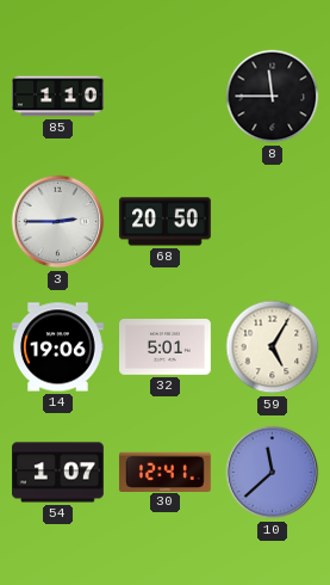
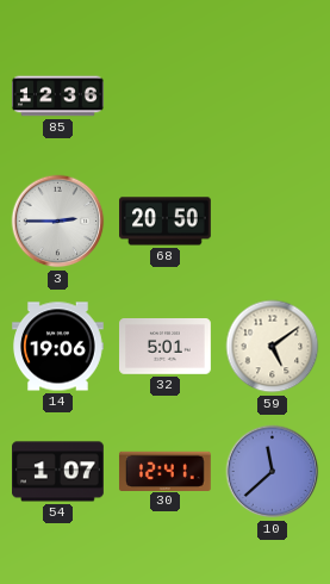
85: 1:10 -> 12:36
8: 11:45 -> none
59: 5:05 -> 5:09
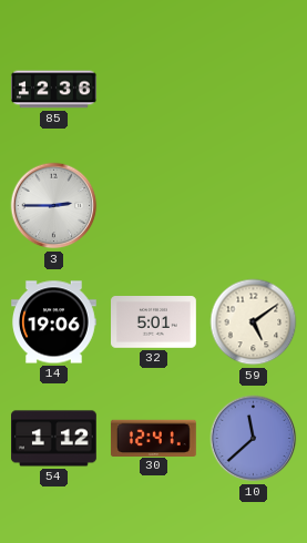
68: 20:50 -> none
54: 1:07 -> 1:12
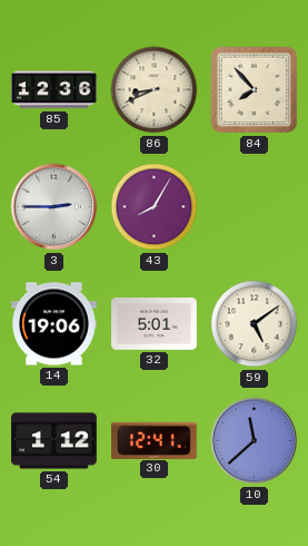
86: none -> 8:41
84: none -> 7:53
43: none -> 8:05
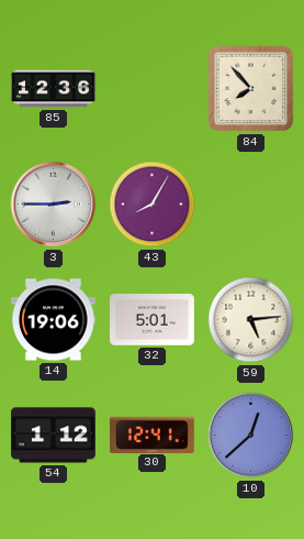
86: 8:41 -> none
59: 5:09 -> 5:14
10: 11:38 -> 12:38
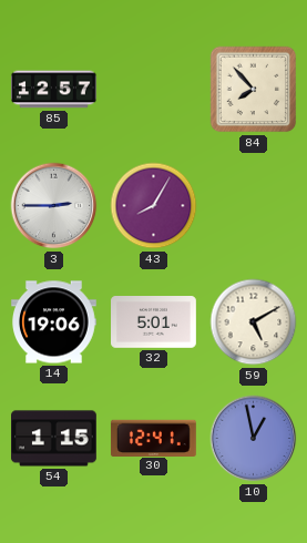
85: 12:36 -> 12:57
59: 5:14 -> 5:10
54: 1:12 -> 1:15
10: 12:38 -> 12:58
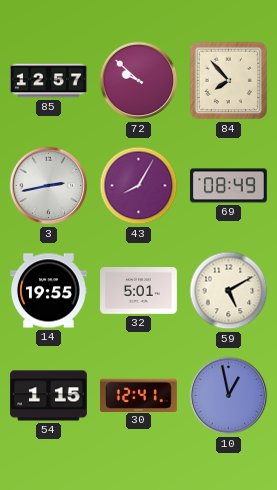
72: none -> 9:52
3: 2:45 -> 2:43
69: none -> 08:49
14: 19:06 -> 19:55
